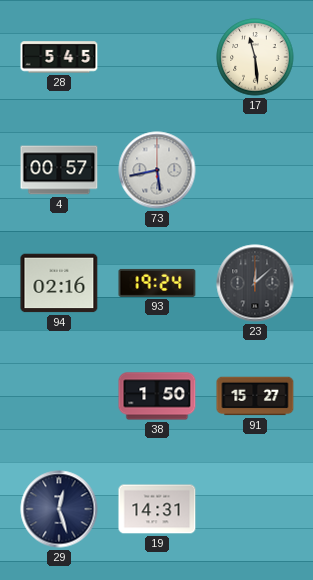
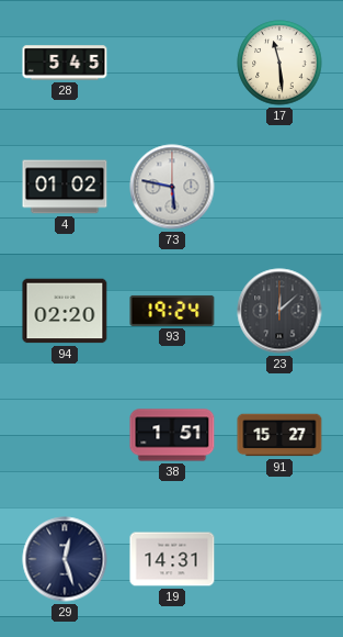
4: 00:57 -> 01:02
73: 5:43 -> 5:47
94: 02:16 -> 02:20
38: 1:50 -> 1:51
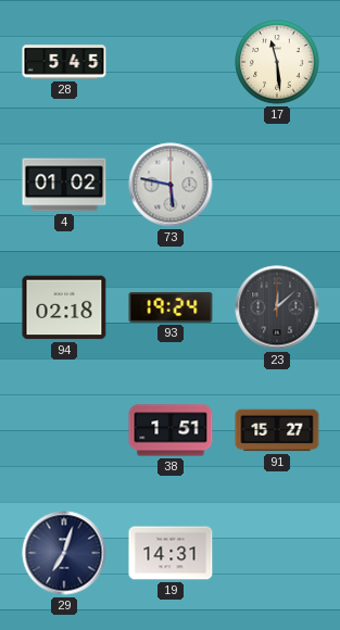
94: 02:20 -> 02:18
29: 12:27 -> 7:03
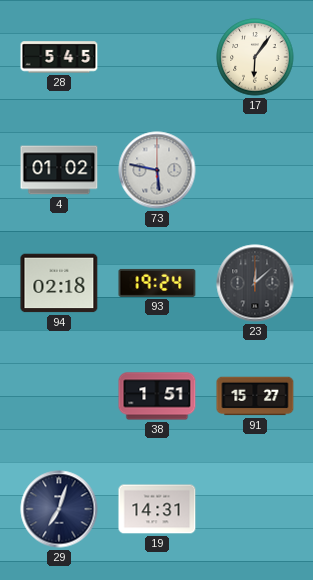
17: 11:29 -> 6:06
